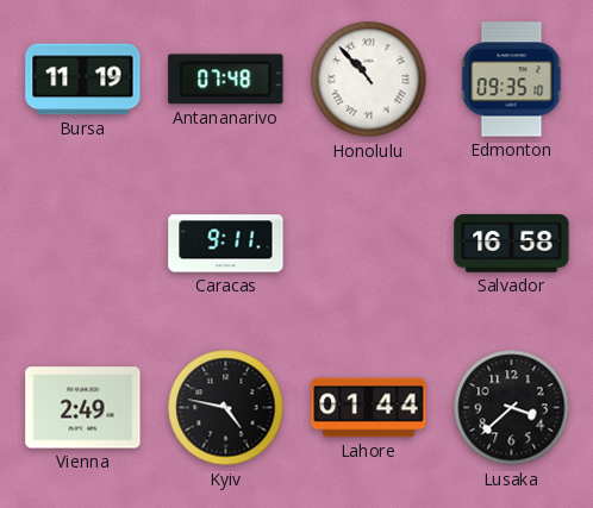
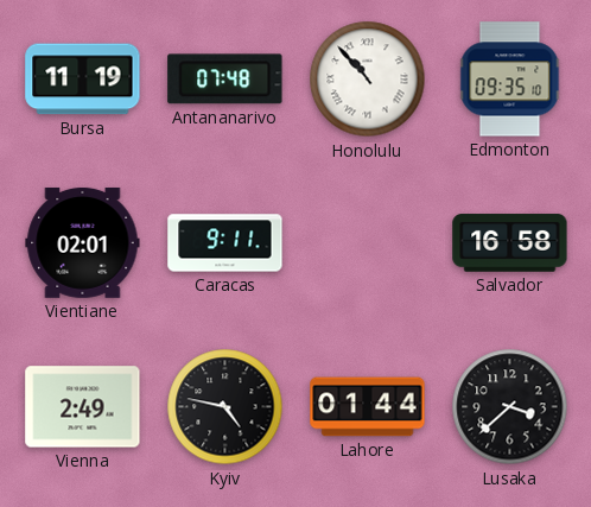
Vientiane: none -> 02:01
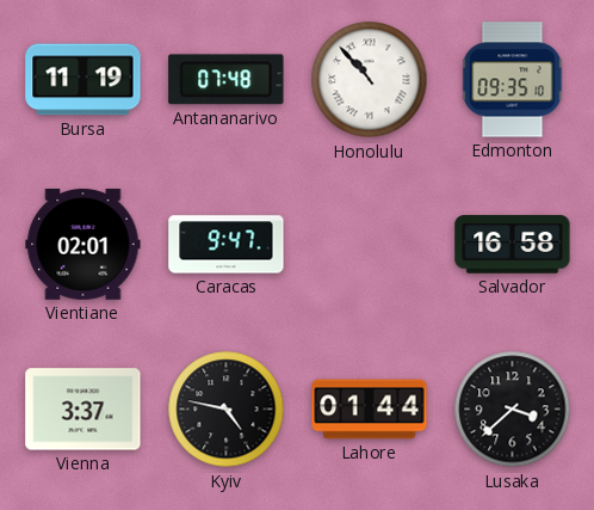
Caracas: 9:11 -> 9:47
Vienna: 2:49 -> 3:37
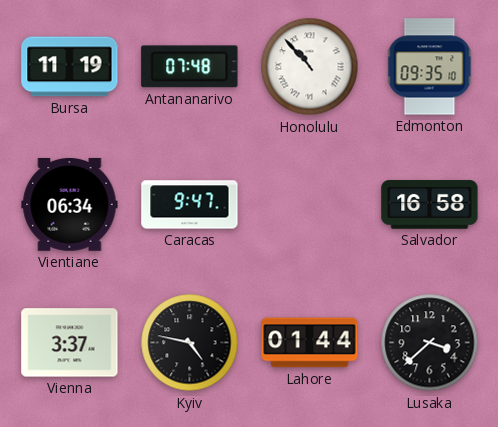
Vientiane: 02:01 -> 06:34
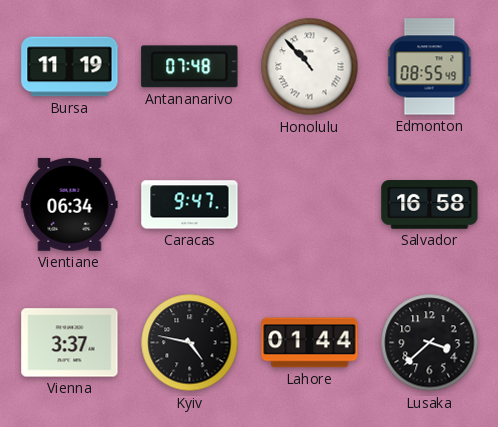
Edmonton: 09:35 -> 08:55
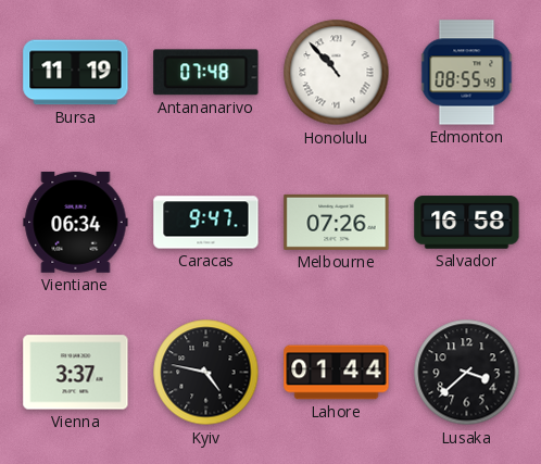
Melbourne: none -> 07:26
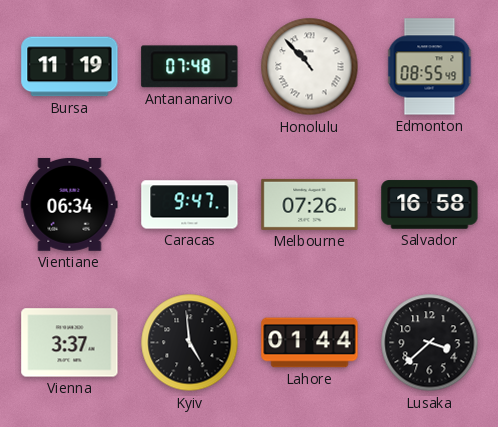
Kyiv: 4:47 -> 4:59
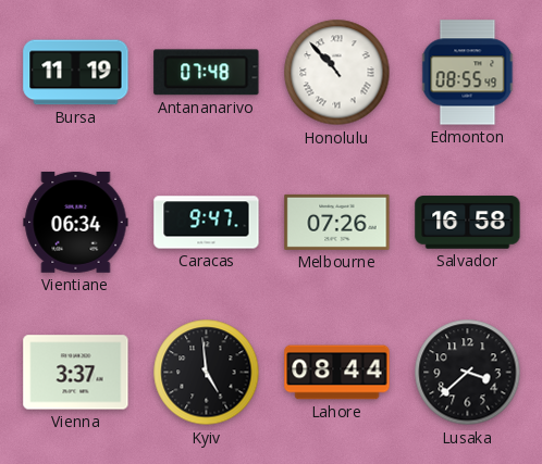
Lahore: 01:44 -> 08:44
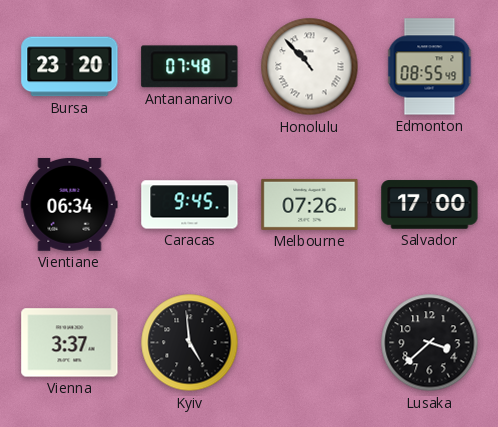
Bursa: 11:19 -> 23:20
Caracas: 9:47 -> 9:45
Salvador: 16:58 -> 17:00
Lahore: 08:44 -> none
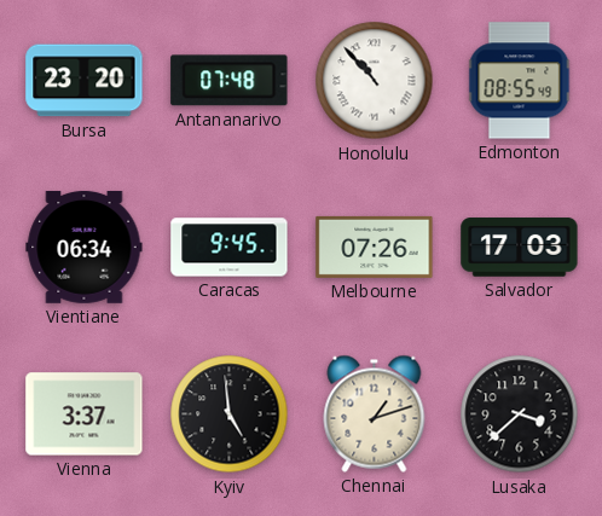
Salvador: 17:00 -> 17:03
Chennai: none -> 1:12
